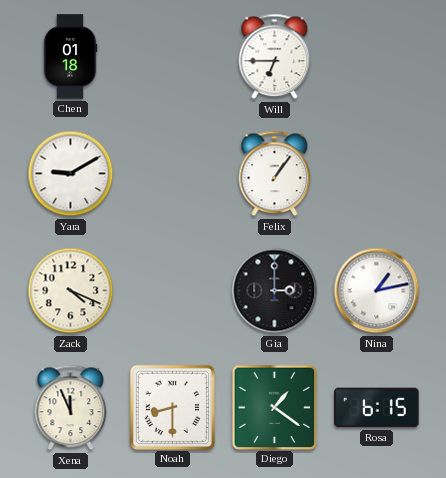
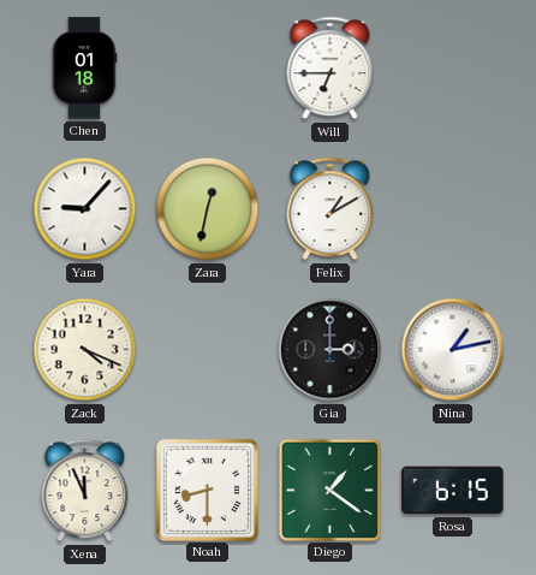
Yara: 9:10 -> 9:07
Zara: none -> 12:32
Felix: 1:06 -> 1:10
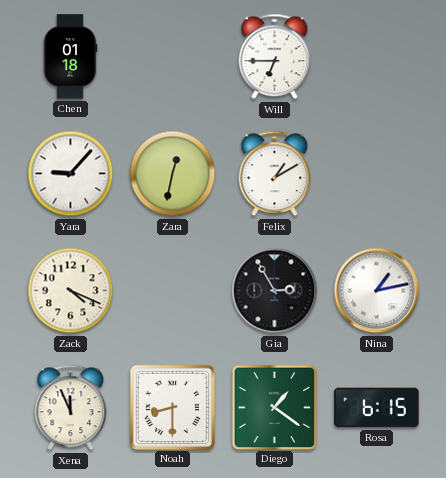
Gia: 3:00 -> 2:55
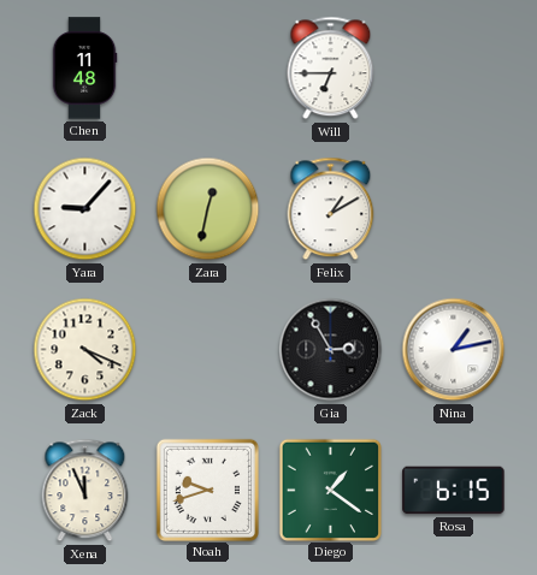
Chen: 01:18 -> 11:48
Noah: 8:30 -> 9:42
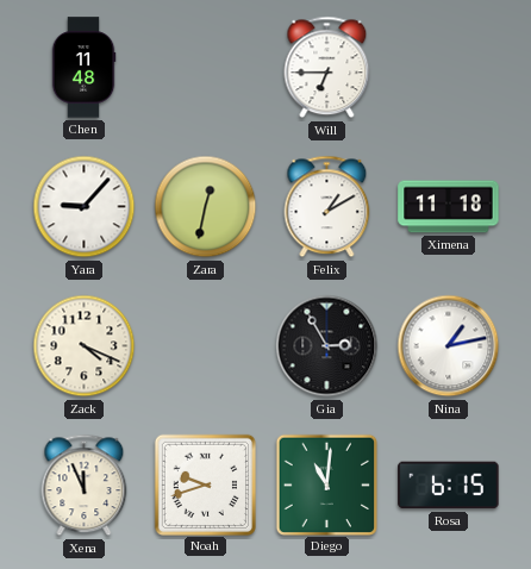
Ximena: none -> 11:18
Diego: 1:21 -> 11:01
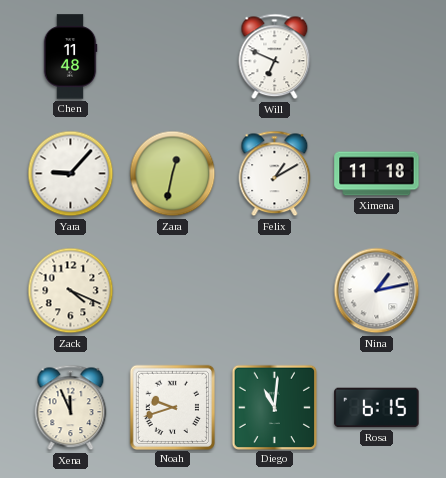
Will: 6:45 -> 6:49
Gia: 2:55 -> none
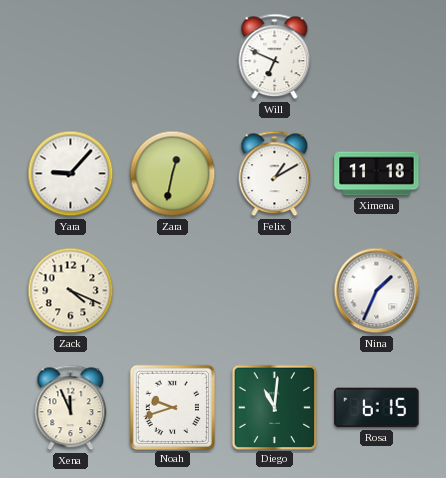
Chen: 11:48 -> none
Nina: 1:13 -> 1:34
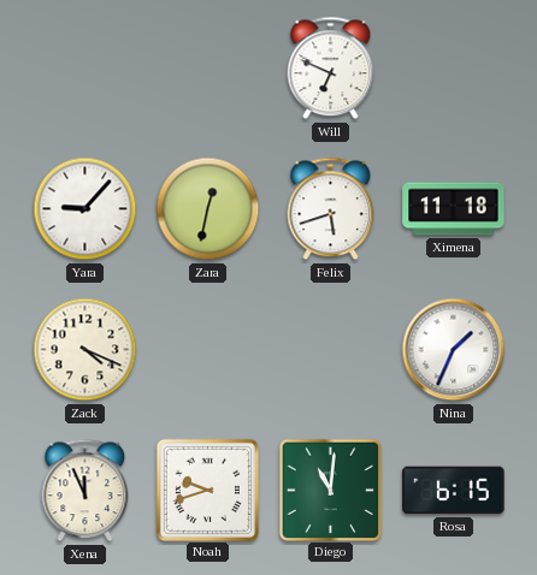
Felix: 1:10 -> 5:42
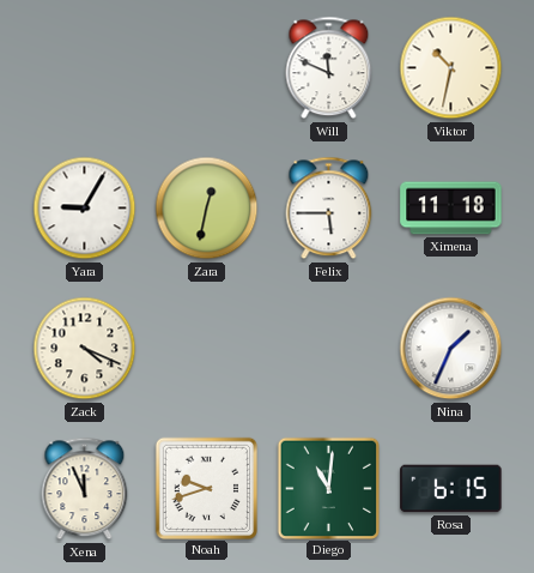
Will: 6:49 -> 11:49
Viktor: none -> 10:32
Yara: 9:07 -> 9:05
Felix: 5:42 -> 5:45
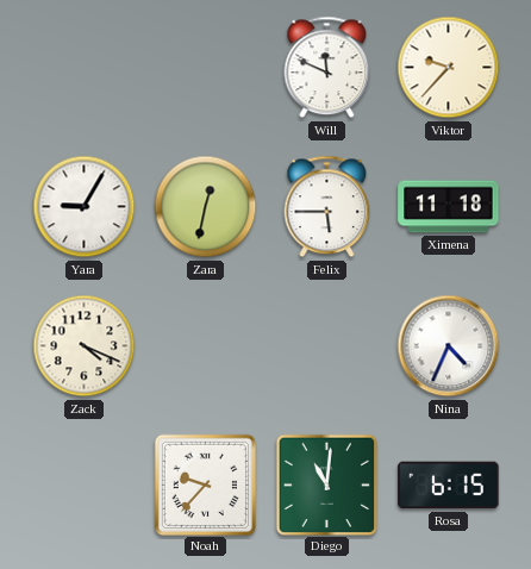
Viktor: 10:32 -> 9:37
Nina: 1:34 -> 4:34
Xena: 11:56 -> none
Noah: 9:42 -> 9:37
